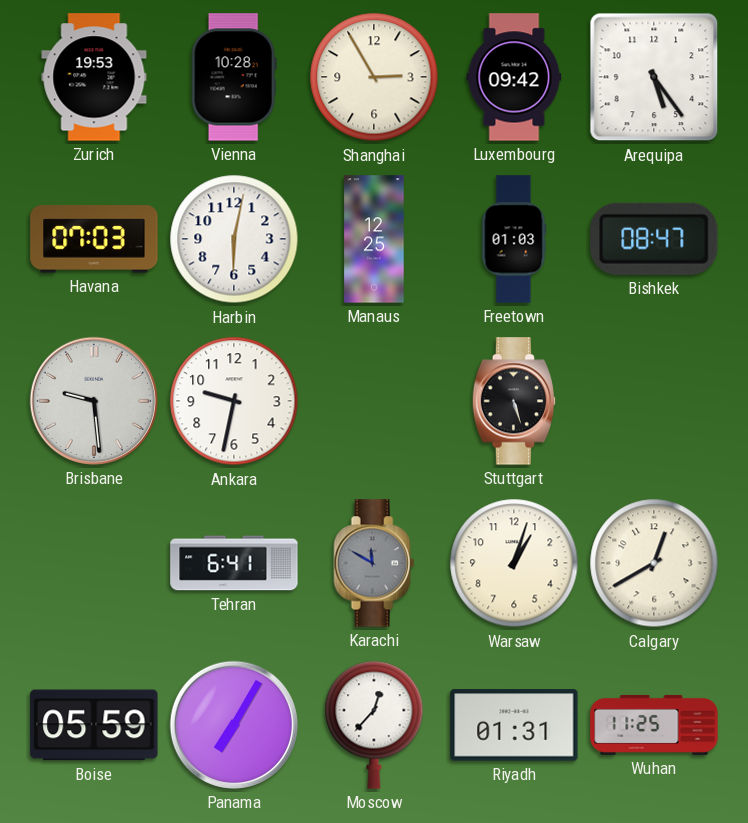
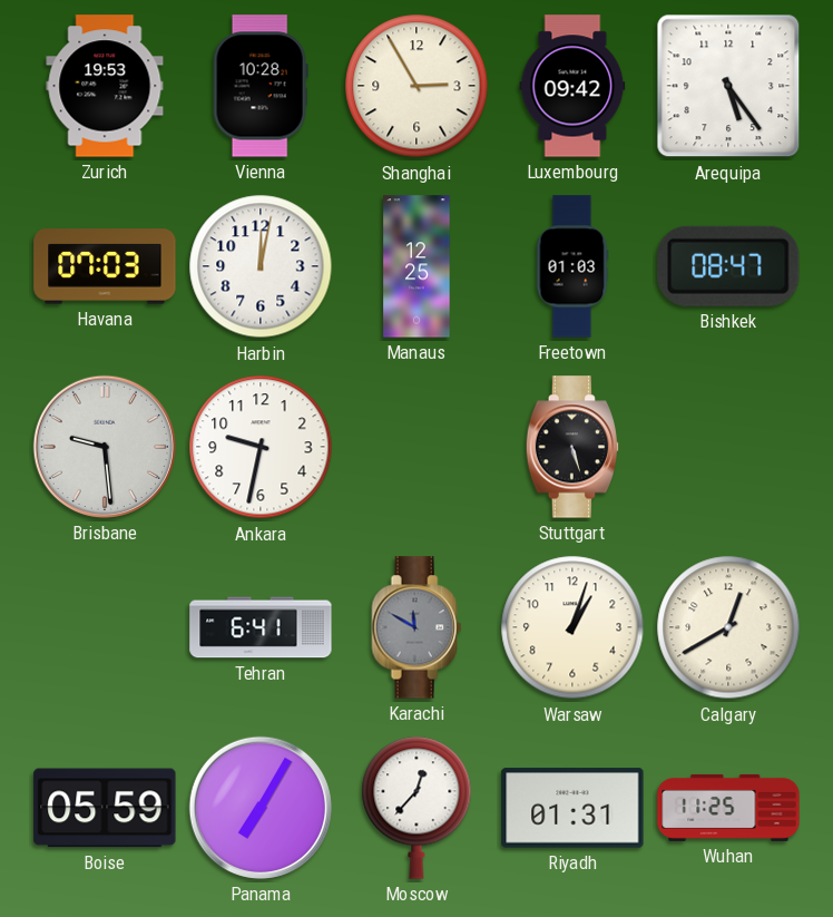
Harbin: 6:02 -> 12:02
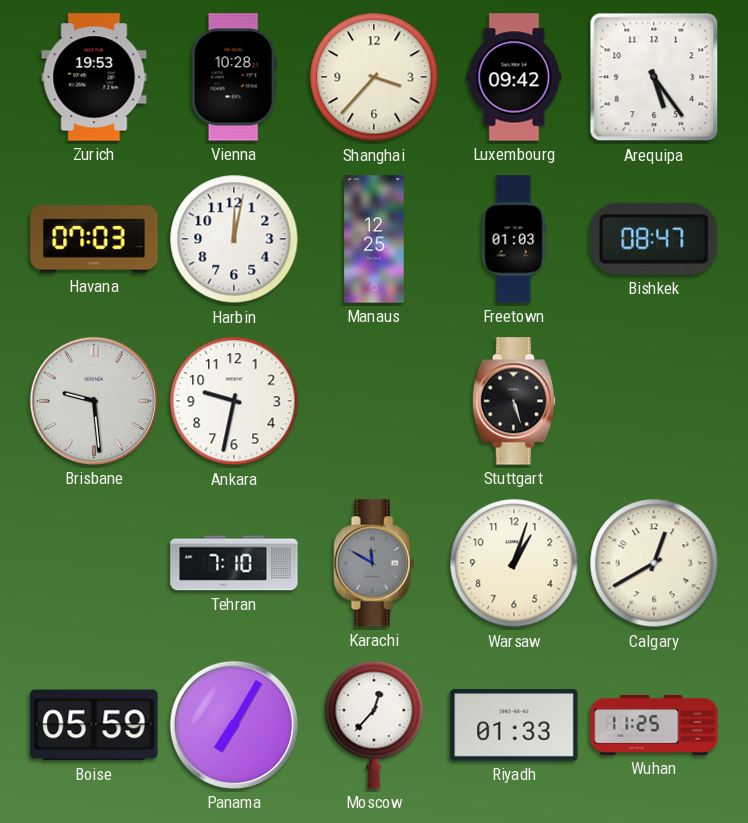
Shanghai: 2:55 -> 3:37
Tehran: 6:41 -> 7:10
Riyadh: 01:31 -> 01:33
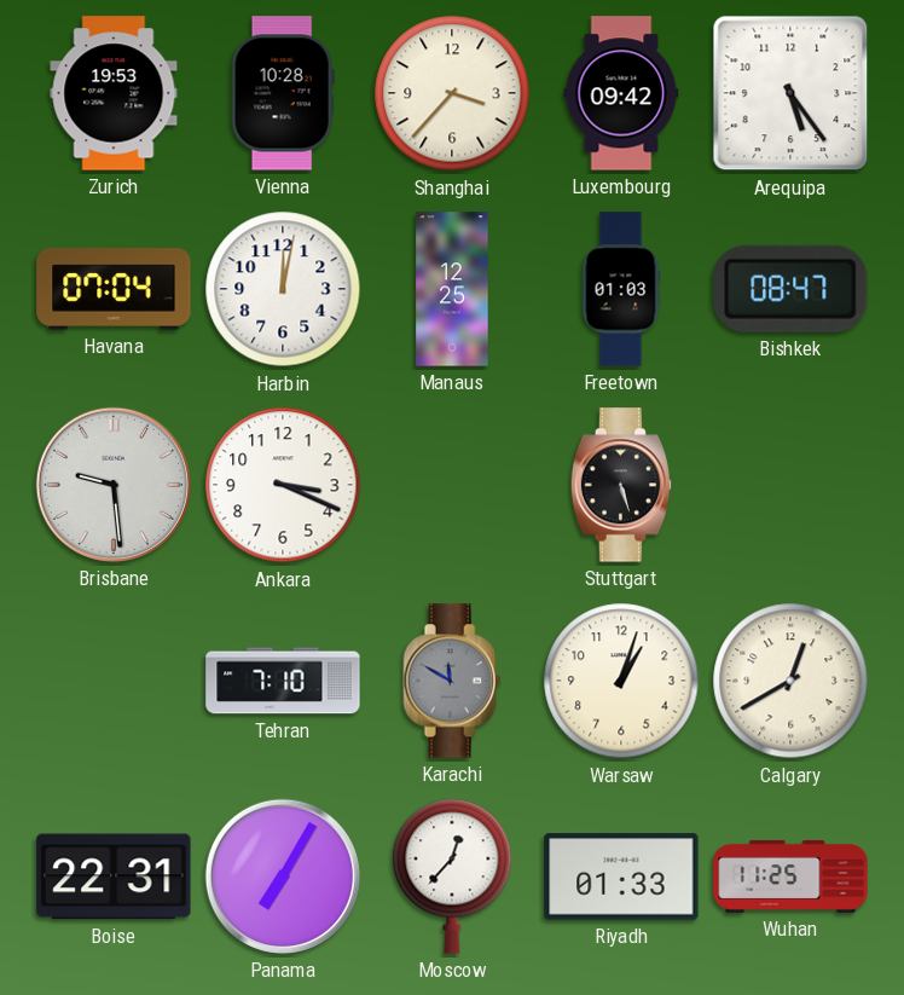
Havana: 07:03 -> 07:04
Ankara: 9:32 -> 3:19
Boise: 05:59 -> 22:31
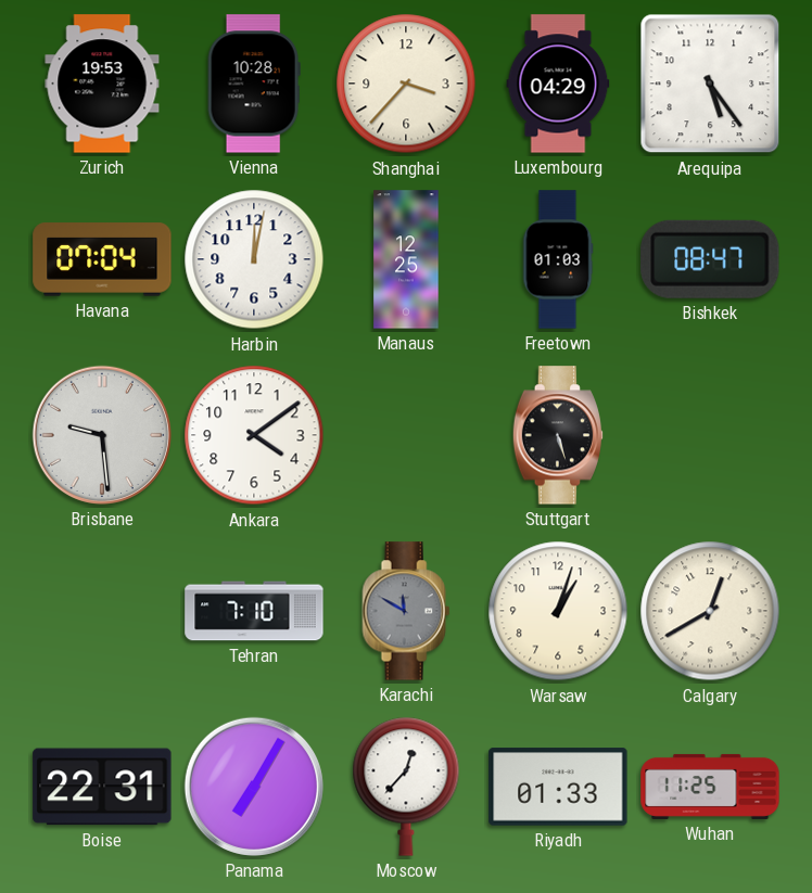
Luxembourg: 09:42 -> 04:29
Ankara: 3:19 -> 4:09
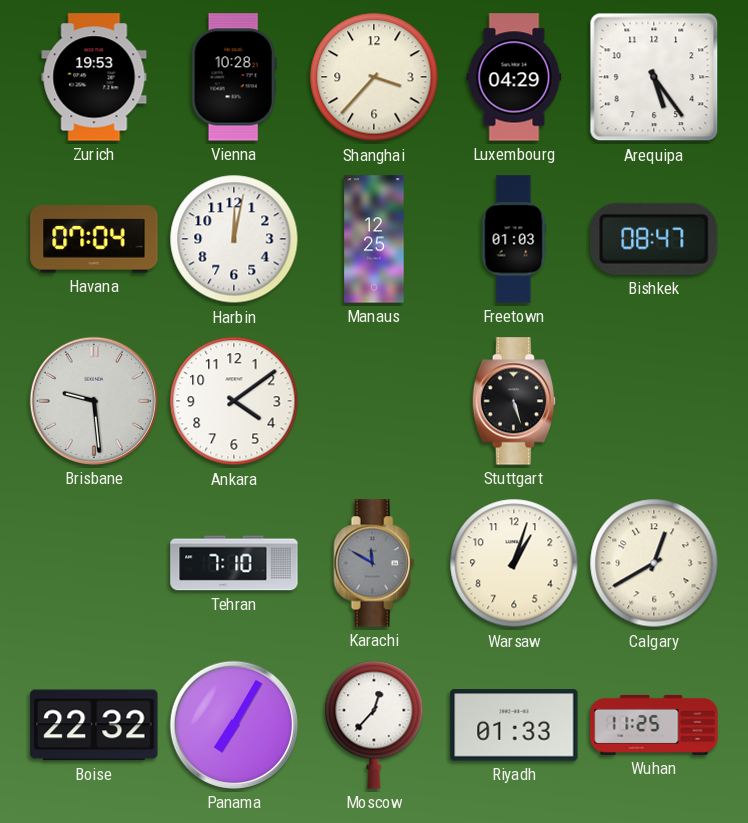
Boise: 22:31 -> 22:32
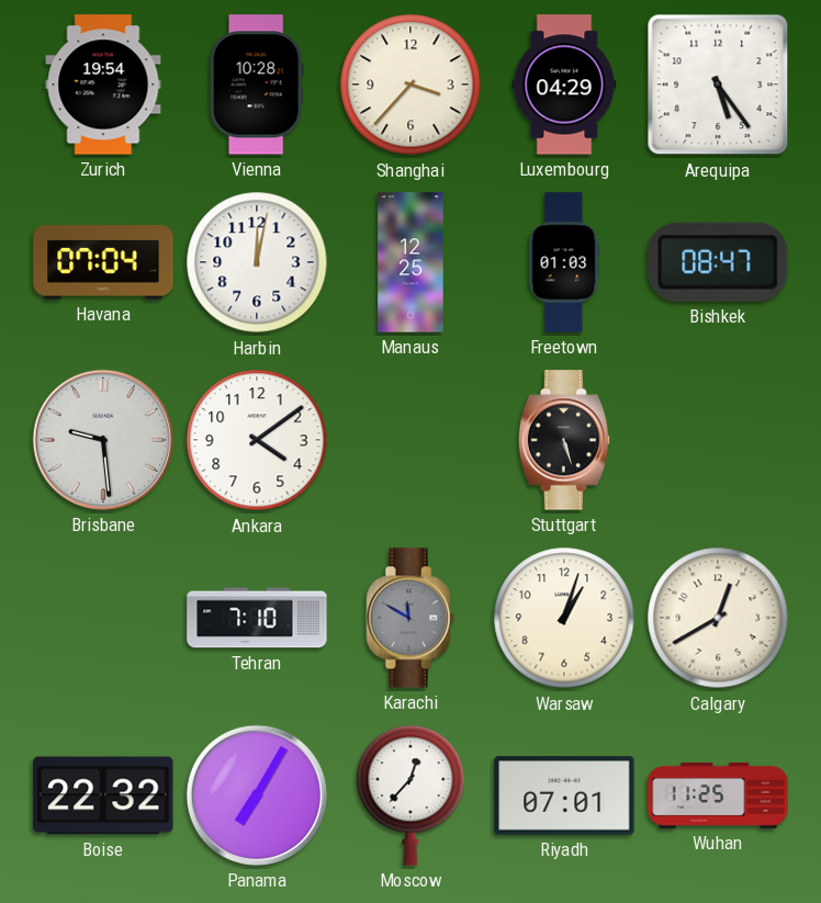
Zurich: 19:53 -> 19:54
Riyadh: 01:33 -> 07:01
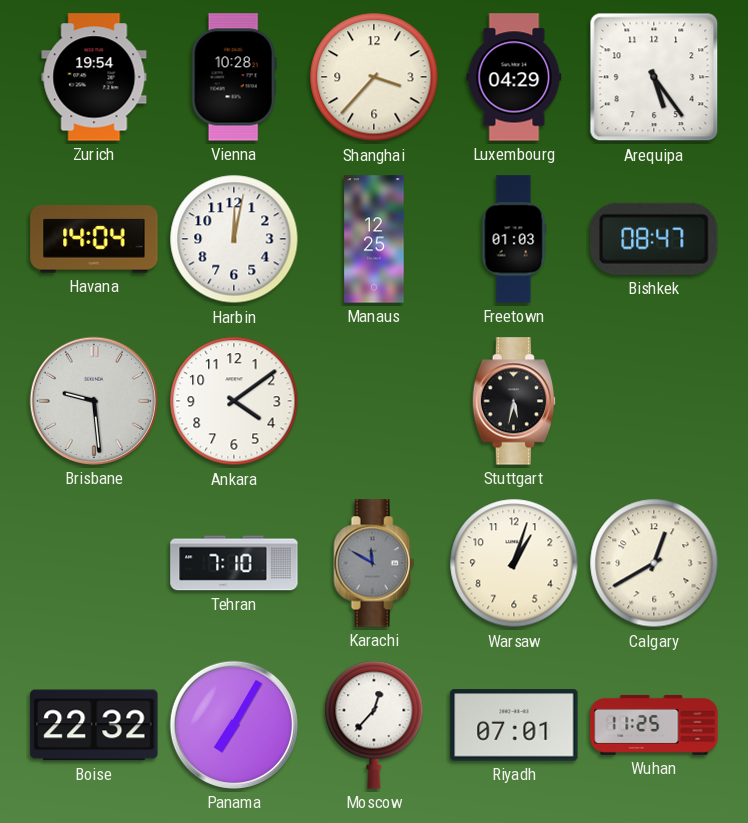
Havana: 07:04 -> 14:04
Stuttgart: 5:27 -> 5:32
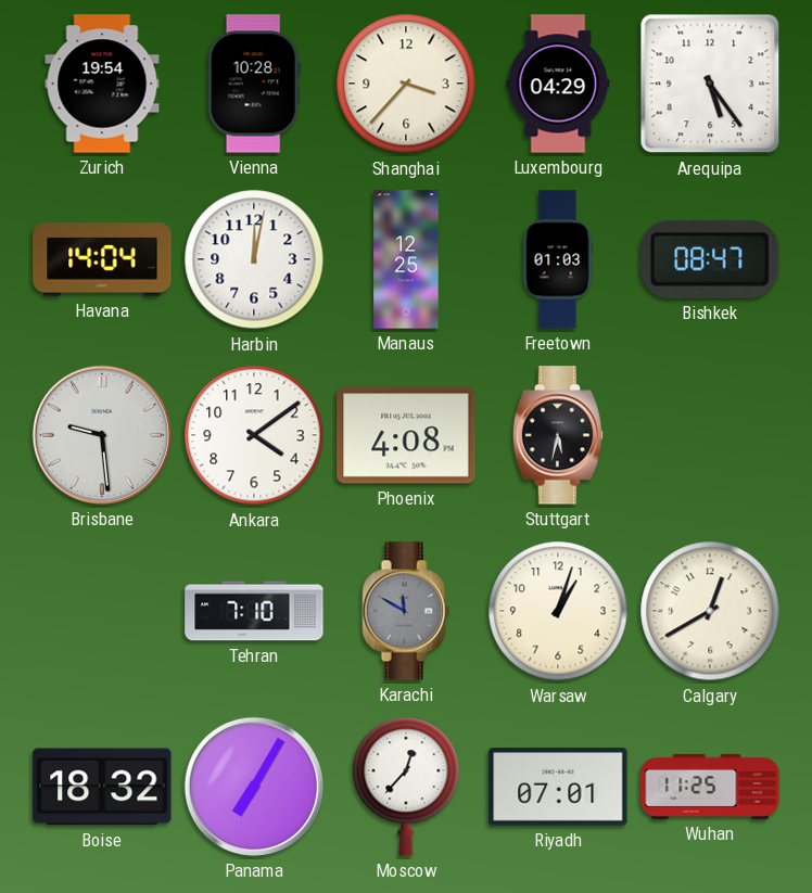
Phoenix: none -> 4:08
Boise: 22:32 -> 18:32
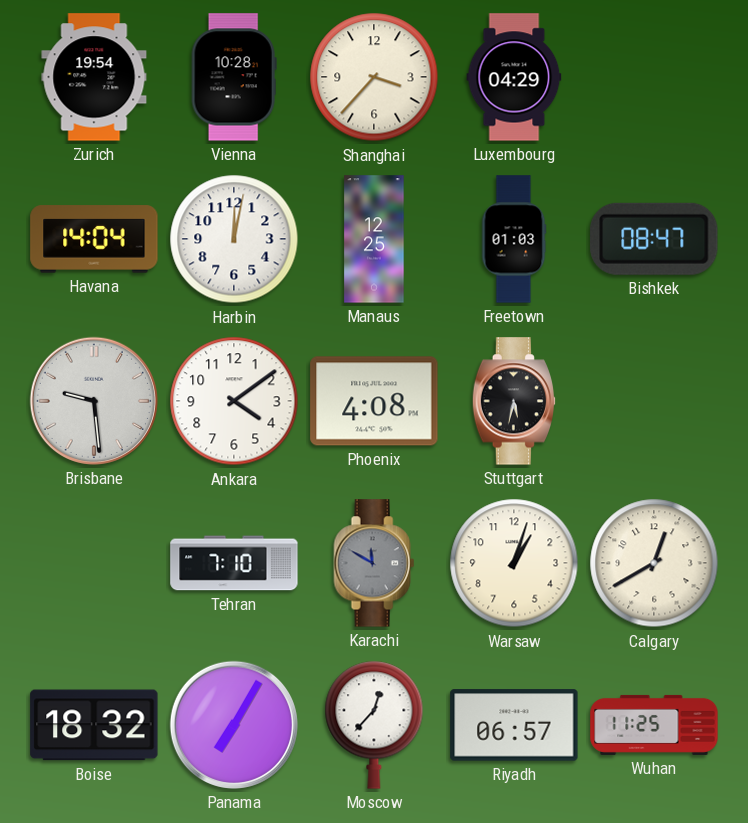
Arequipa: 5:24 -> none
Riyadh: 07:01 -> 06:57
